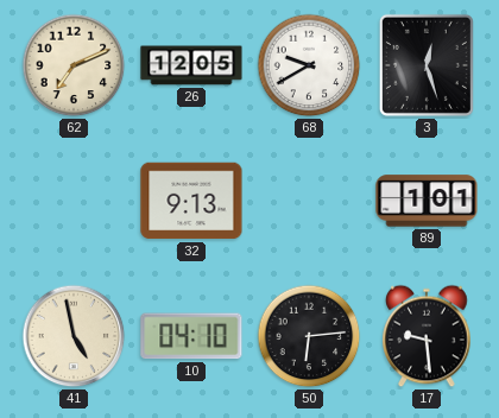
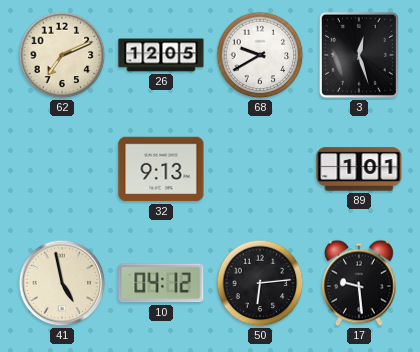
10: 04:10 -> 04:12
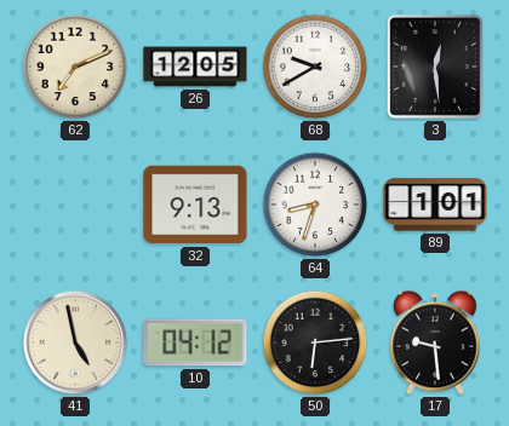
3: 12:27 -> 12:29
64: none -> 8:33
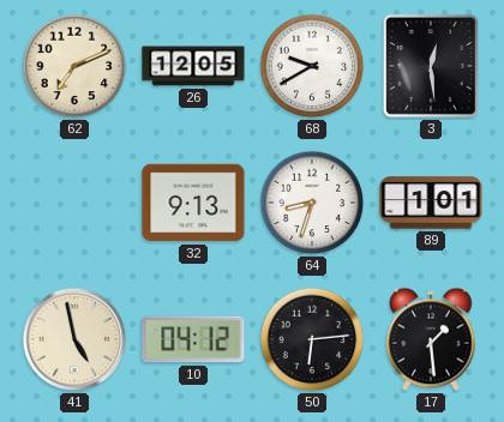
17: 9:29 -> 1:29
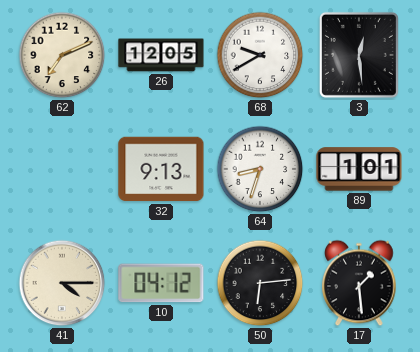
41: 4:58 -> 4:15
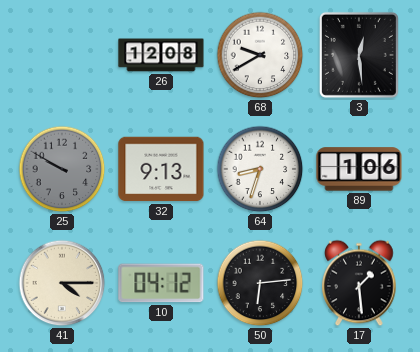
62: 7:11 -> none
26: 12:05 -> 12:08
25: none -> 9:50
89: 1:01 -> 1:06
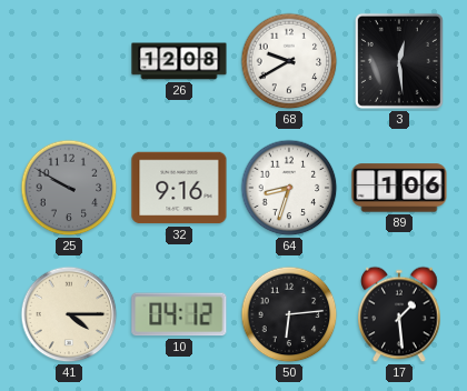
32: 9:13 -> 9:16
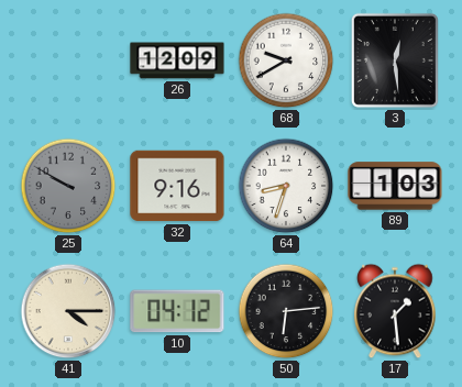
26: 12:08 -> 12:09
89: 1:06 -> 1:03
